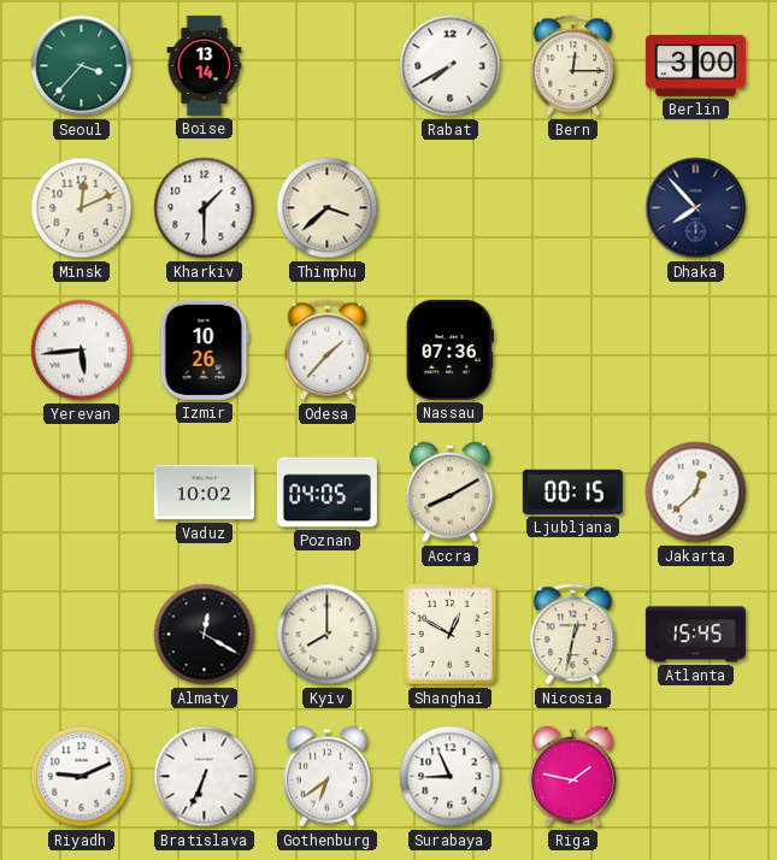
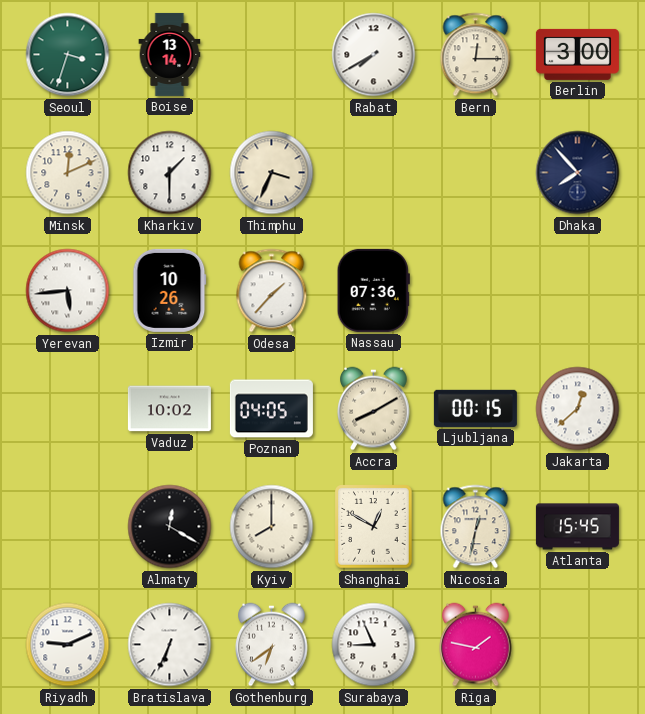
Seoul: 3:37 -> 3:33
Thimphu: 3:38 -> 3:34
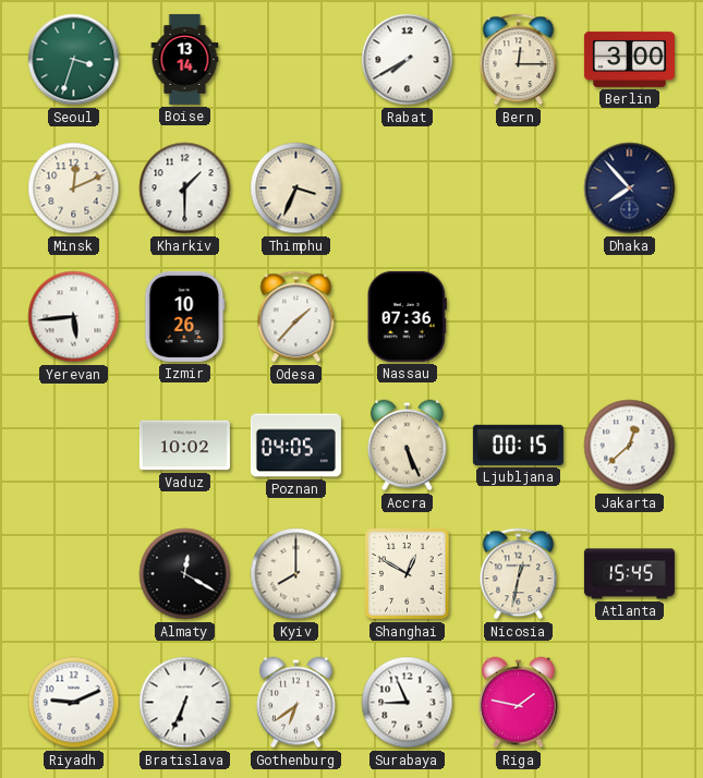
Accra: 8:10 -> 5:26
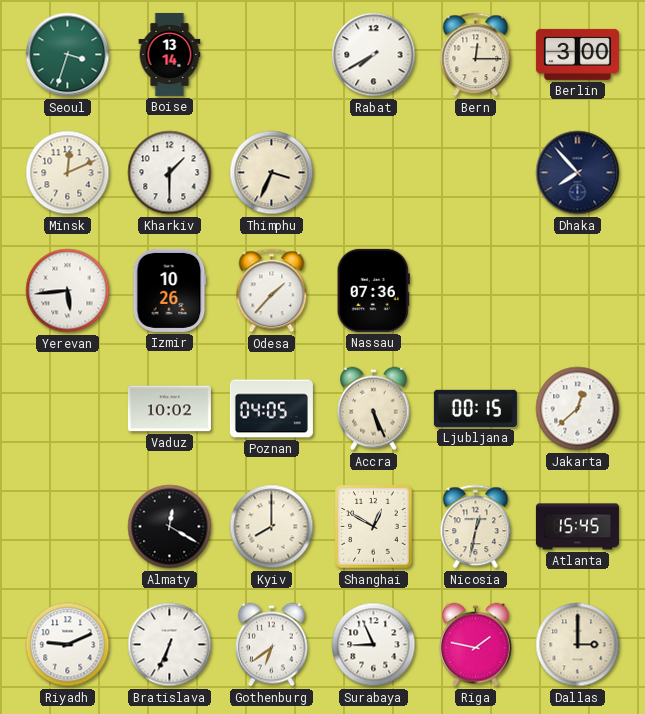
Dallas: none -> 3:00
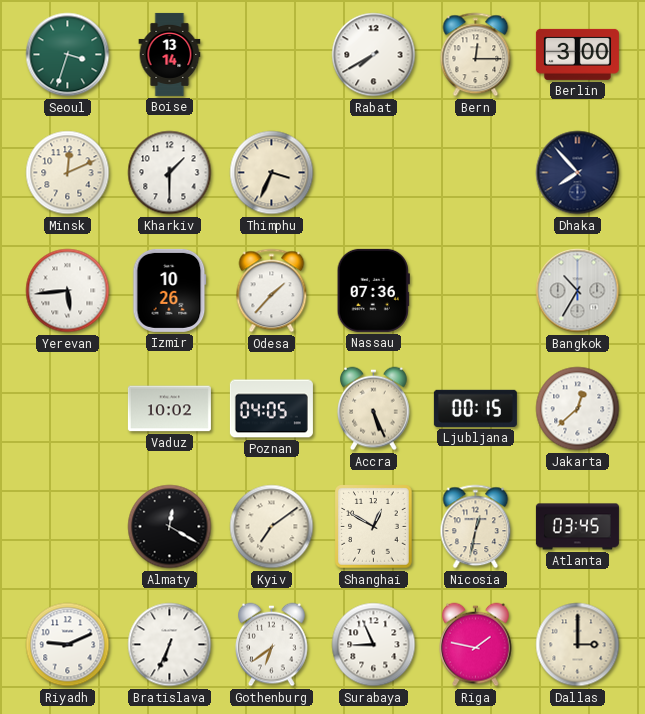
Bangkok: none -> 10:35
Kyiv: 8:00 -> 7:09
Atlanta: 15:45 -> 03:45
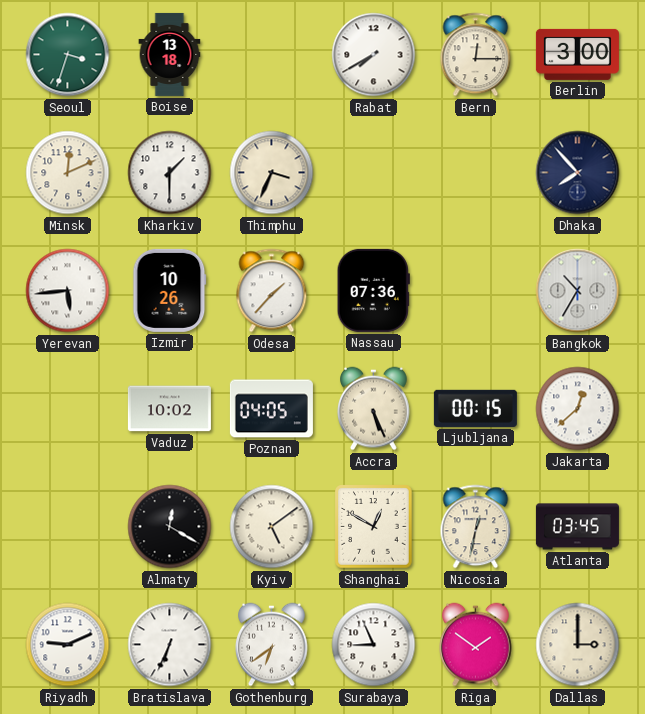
Boise: 13:14 -> 13:18
Kyiv: 7:09 -> 5:09
Riga: 1:47 -> 1:51
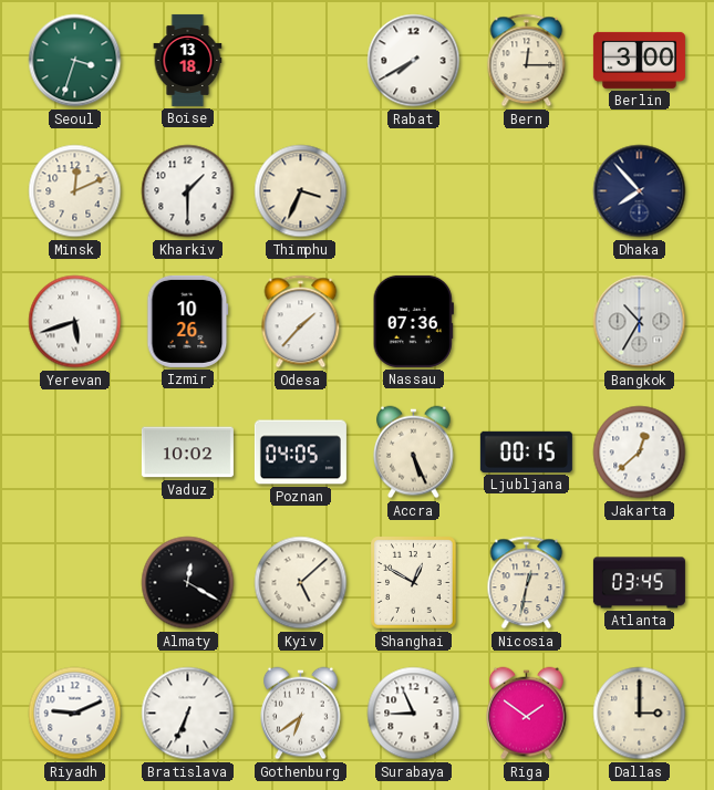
Yerevan: 5:44 -> 5:42
Kyiv: 5:09 -> 5:08
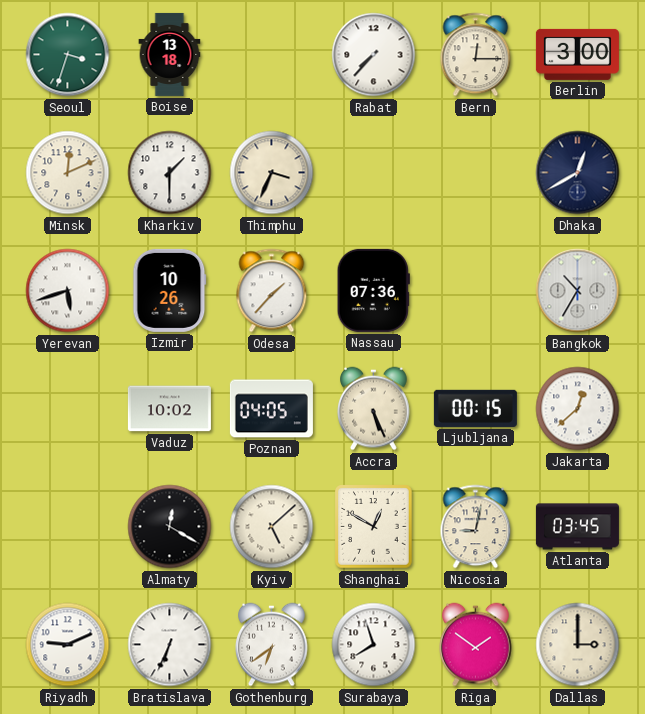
Rabat: 7:40 -> 7:37
Dhaka: 7:53 -> 12:40
Nicosia: 12:32 -> 9:02
Surabaya: 8:56 -> 7:57
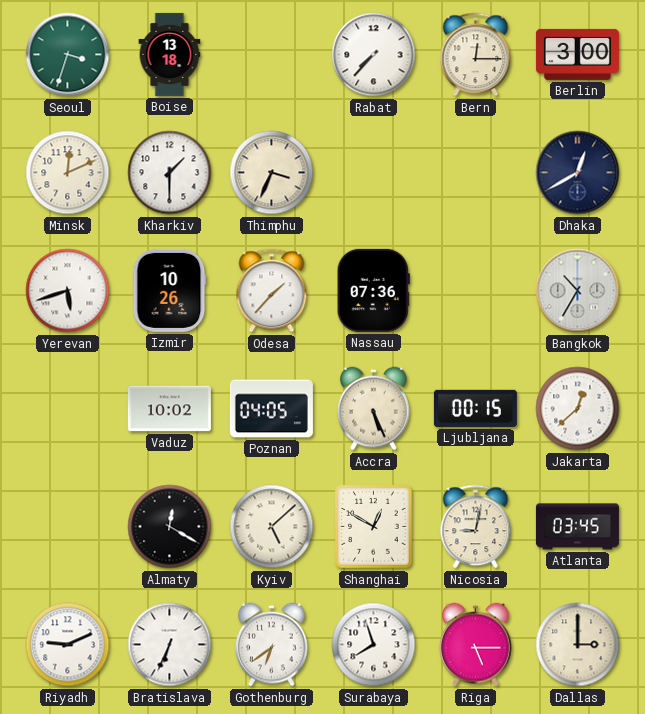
Riga: 1:51 -> 5:15
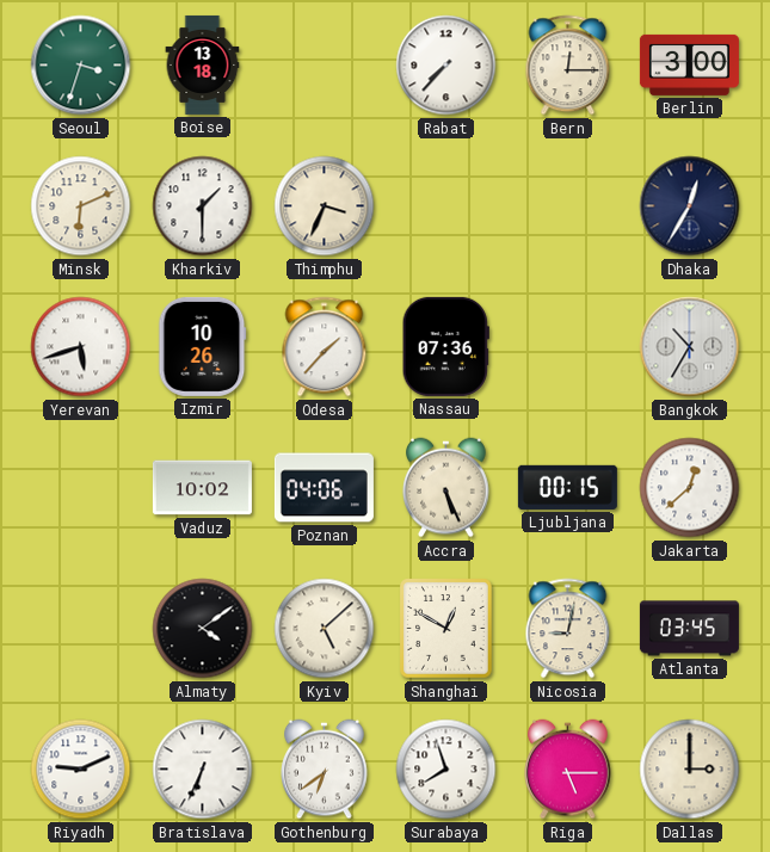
Minsk: 12:11 -> 6:11
Dhaka: 12:40 -> 12:35
Poznan: 04:05 -> 04:06
Almaty: 12:20 -> 4:09
